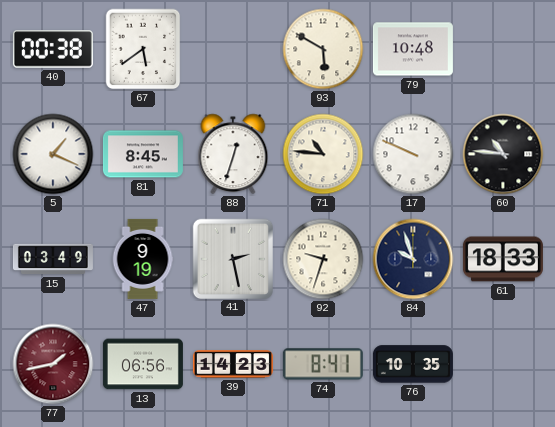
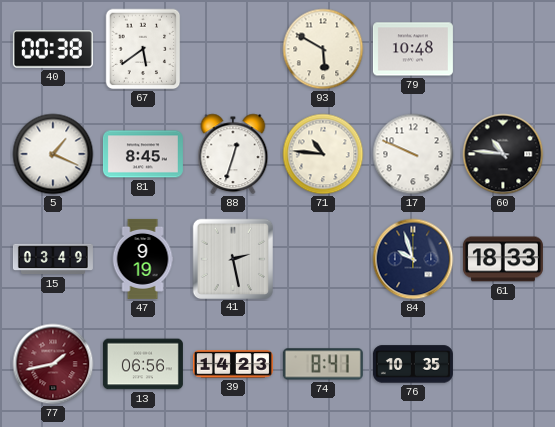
92: 9:33 -> none
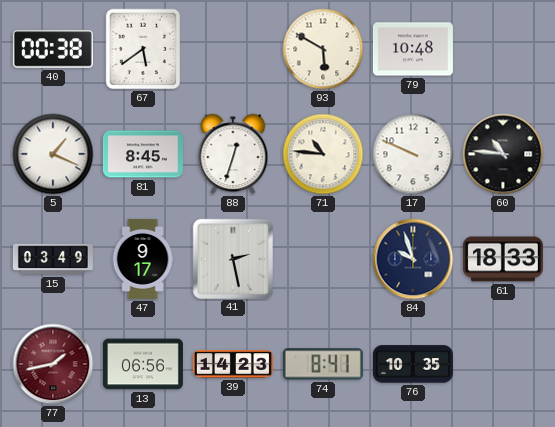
47: 9:19 -> 9:17
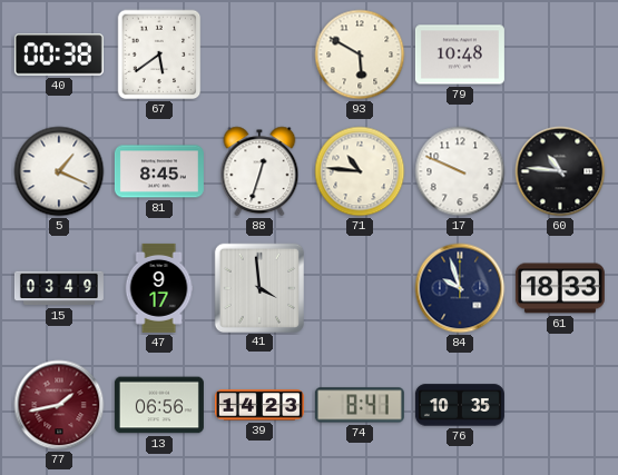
41: 2:28 -> 3:59
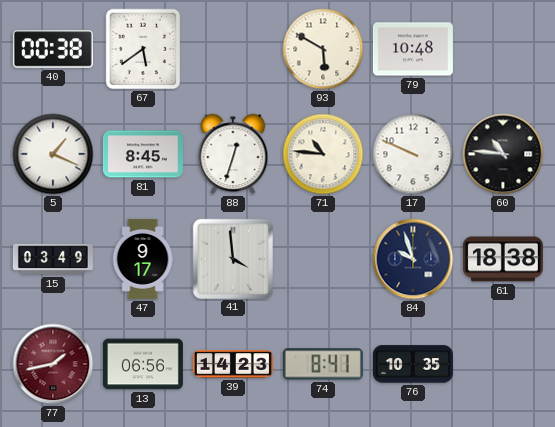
61: 18:33 -> 18:38
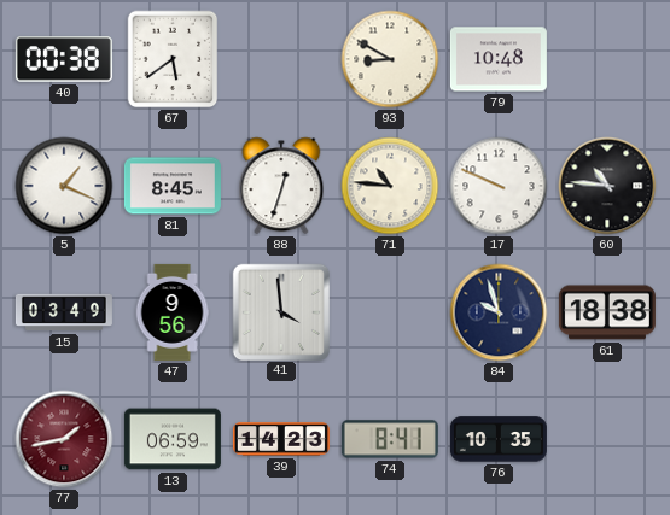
93: 5:50 -> 8:50
47: 9:17 -> 9:56
13: 06:56 -> 06:59
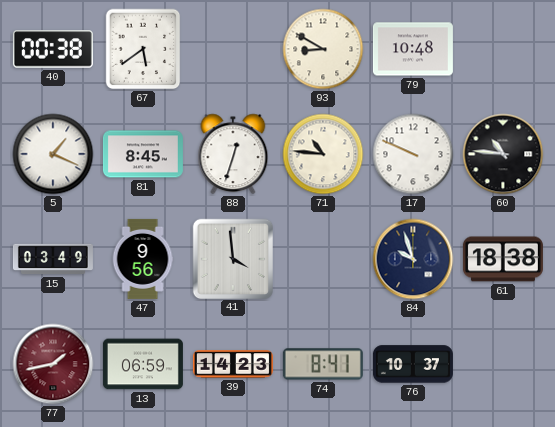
76: 10:35 -> 10:37
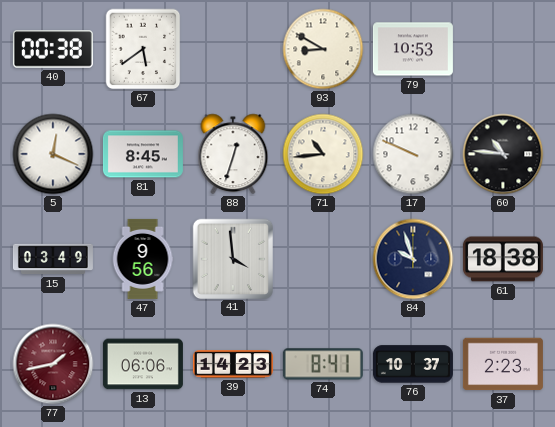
79: 10:48 -> 10:53
5: 1:19 -> 12:19
71: 10:46 -> 10:44
13: 06:59 -> 06:06
37: none -> 2:23
